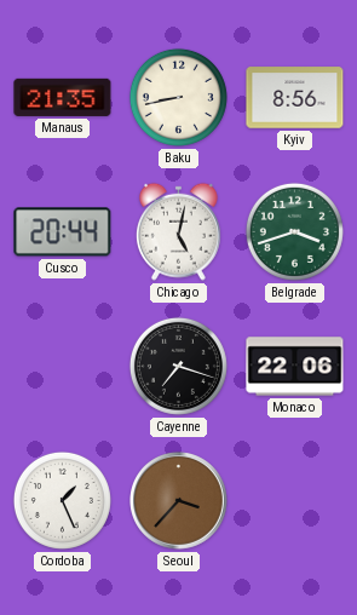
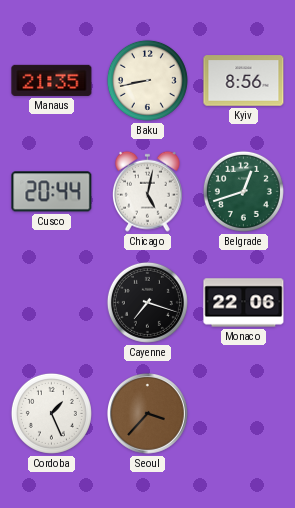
Belgrade: 3:42 -> 12:42
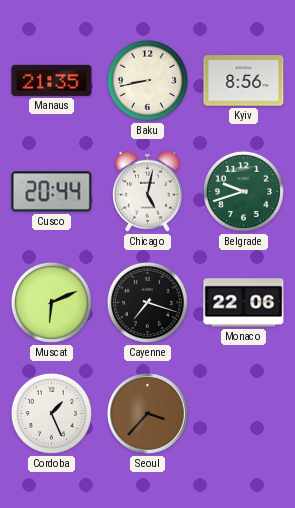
Belgrade: 12:42 -> 9:42
Muscat: none -> 6:11
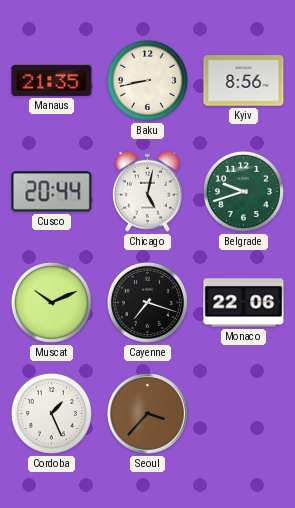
Muscat: 6:11 -> 10:11
